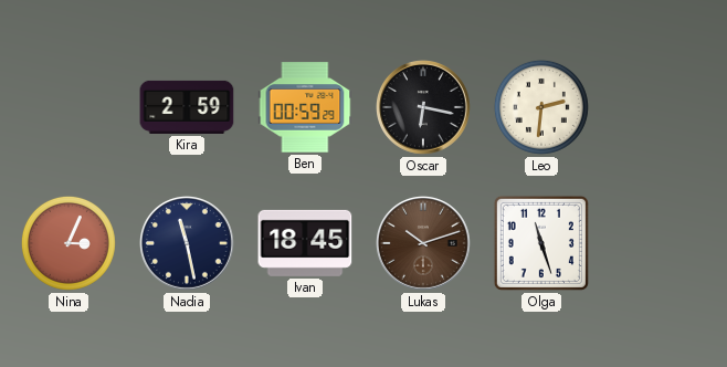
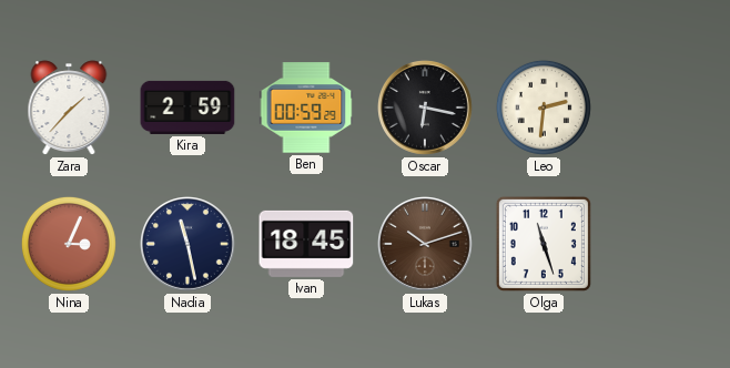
Zara: none -> 1:37
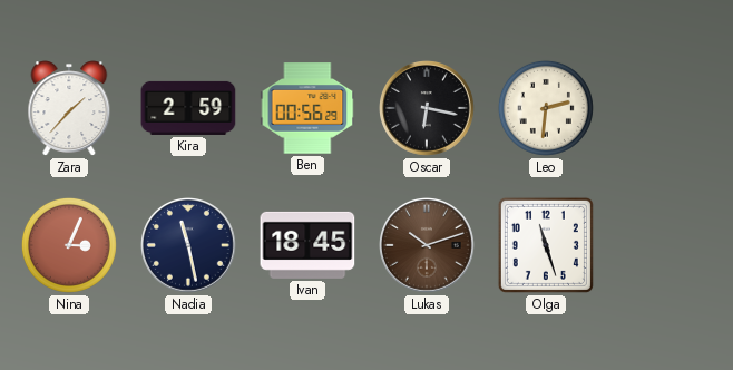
Ben: 00:59 -> 00:56
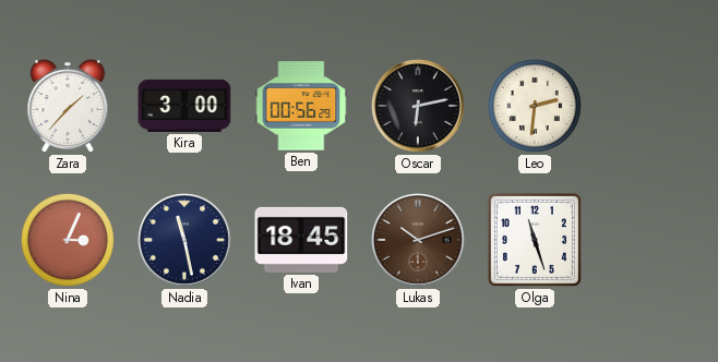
Kira: 2:59 -> 3:00
Oscar: 6:17 -> 6:13
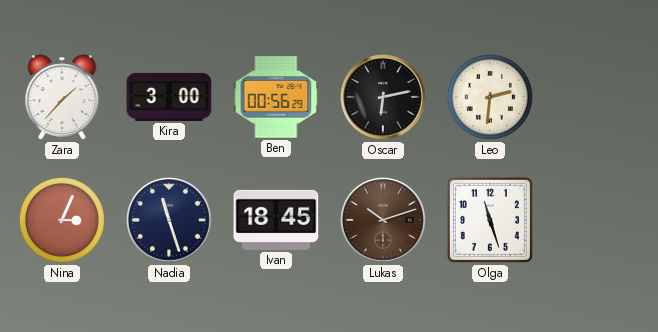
Nadia: 11:28 -> 11:27
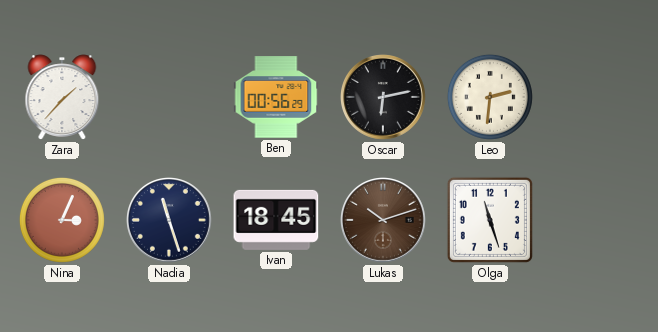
Kira: 3:00 -> none
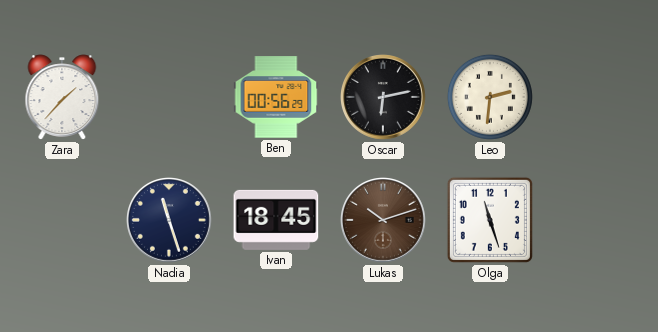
Nina: 3:04 -> none
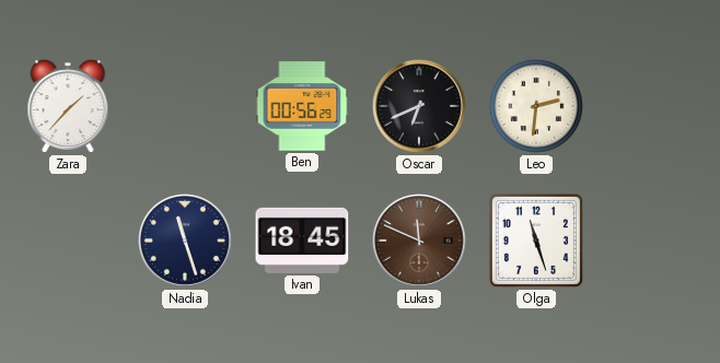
Oscar: 6:13 -> 6:41
Lukas: 10:12 -> 11:49
